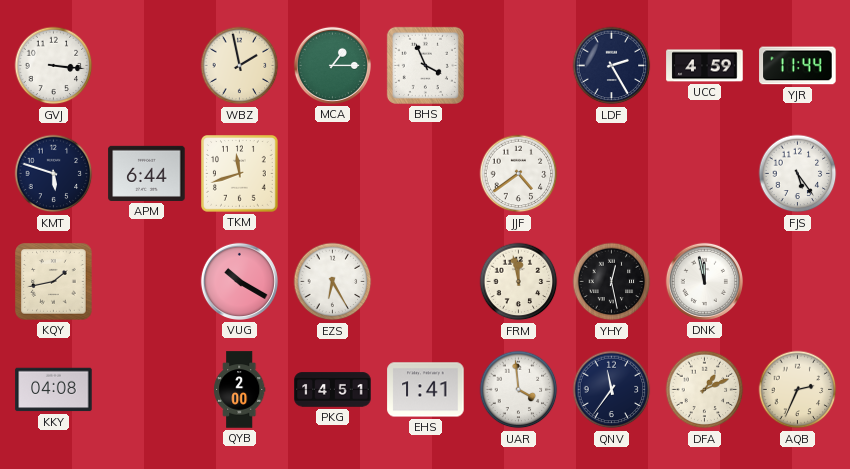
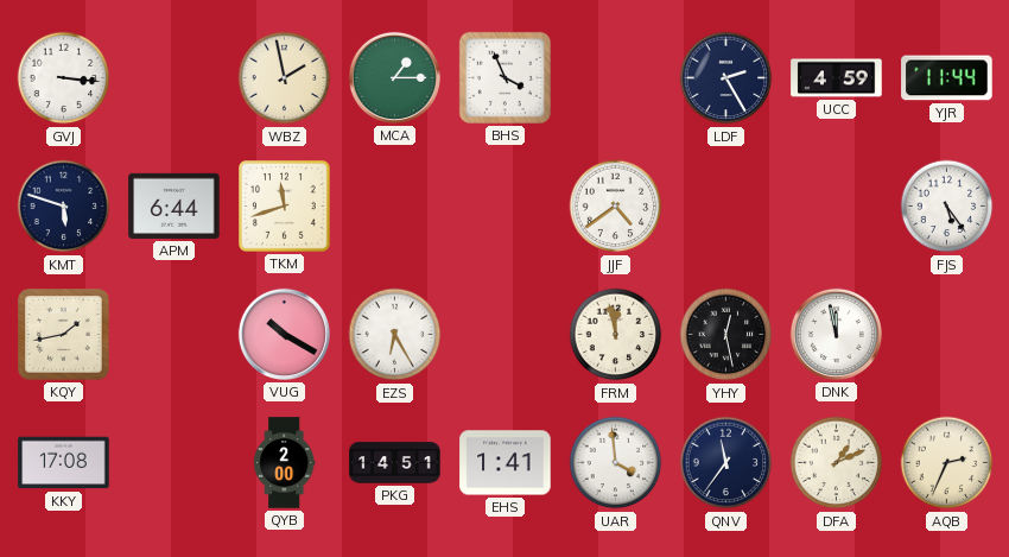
KKY: 04:08 -> 17:08
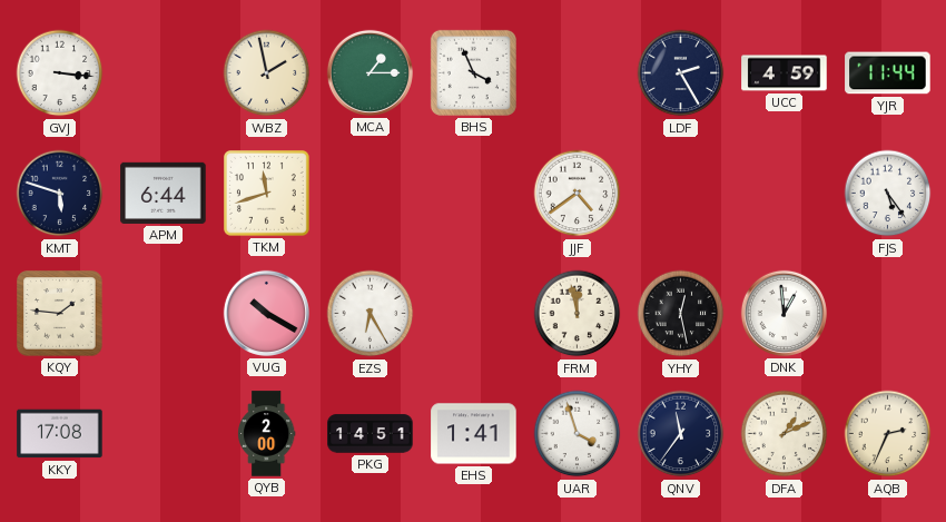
KQY: 1:43 -> 1:46
DNK: 11:58 -> 12:59
UAR: 3:59 -> 3:57
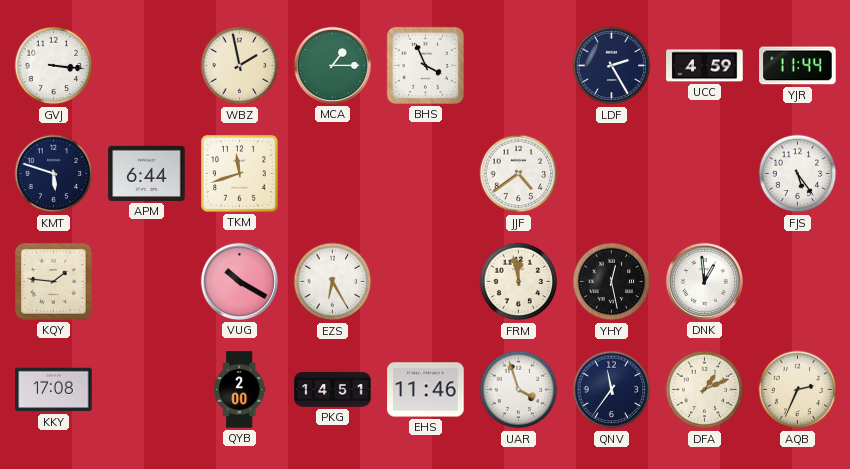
EHS: 1:41 -> 11:46
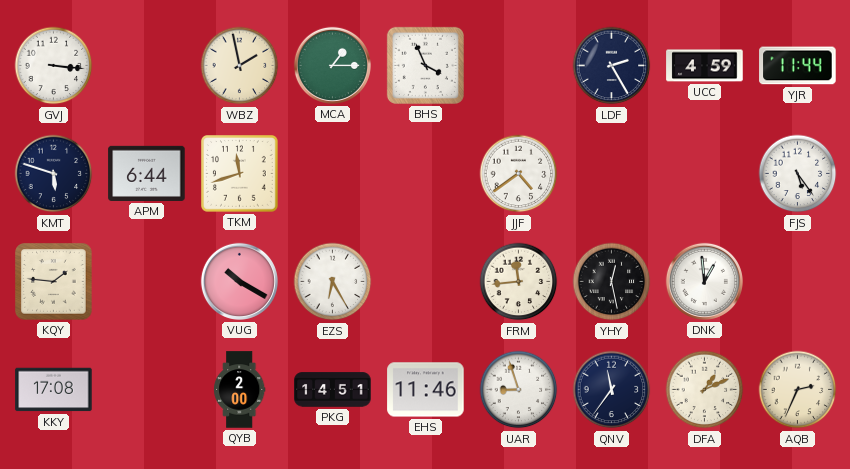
FRM: 11:58 -> 11:44
UAR: 3:57 -> 8:57
